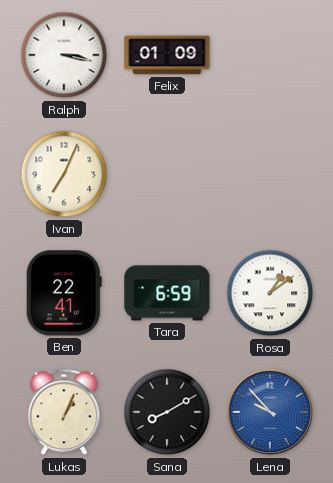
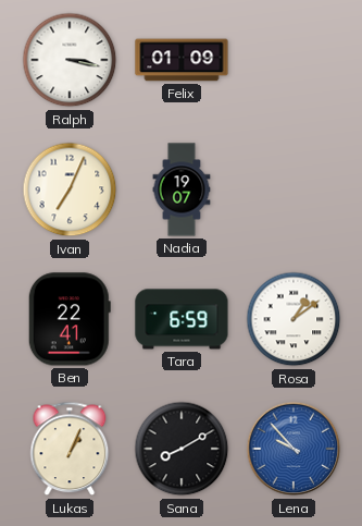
Nadia: none -> 19:07
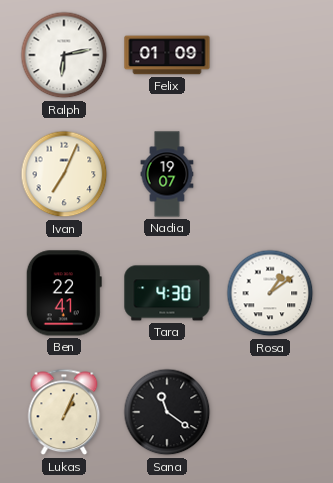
Ralph: 3:17 -> 6:13
Tara: 6:59 -> 4:30
Sana: 8:10 -> 11:21
Lena: 9:53 -> none
